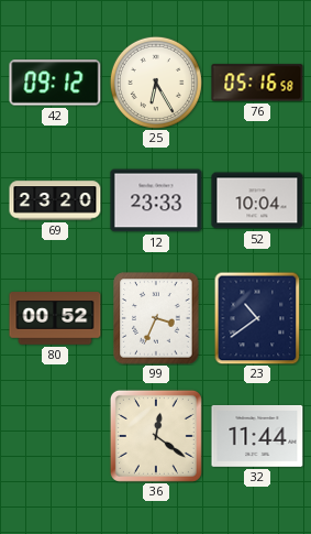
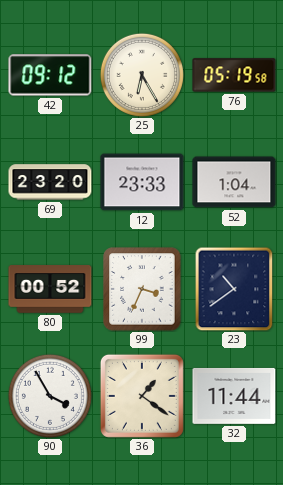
76: 05:16 -> 05:19
52: 10:04 -> 1:04
90: none -> 3:55
36: 12:21 -> 1:21
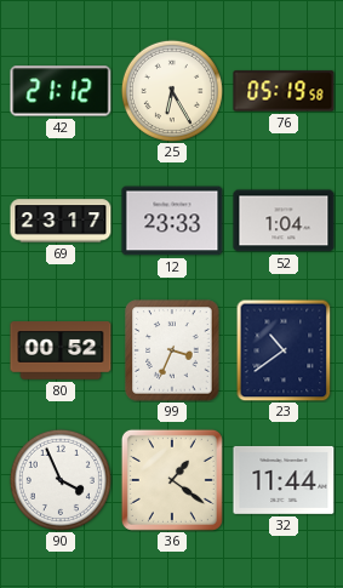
42: 09:12 -> 21:12
69: 23:20 -> 23:17
90: 3:55 -> 3:56
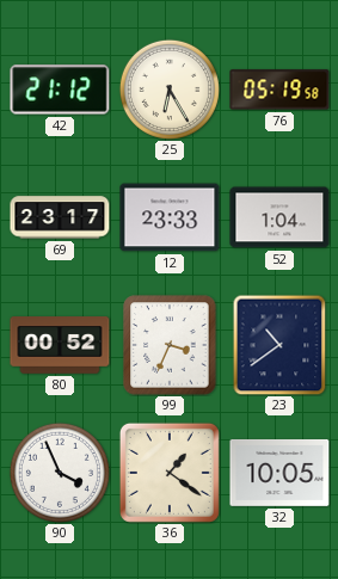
32: 11:44 -> 10:05
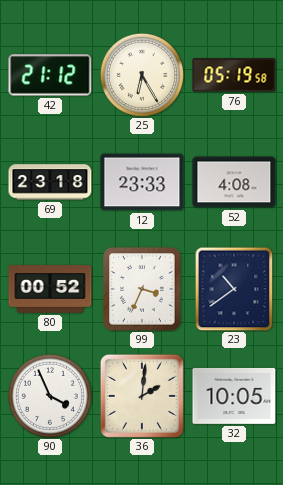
69: 23:17 -> 23:18
52: 1:04 -> 4:08
36: 1:21 -> 2:01
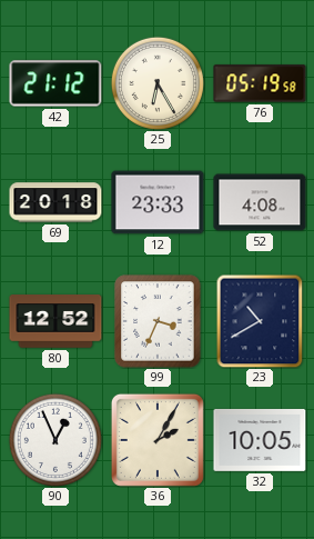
69: 23:18 -> 20:18
80: 00:52 -> 12:52
23: 10:39 -> 10:40
90: 3:56 -> 12:56
36: 2:01 -> 2:05
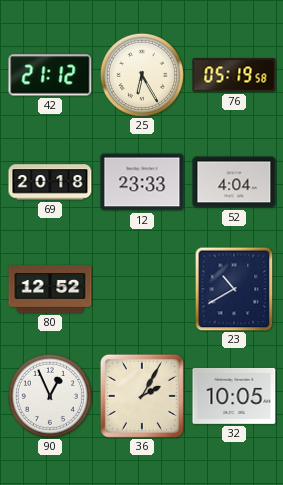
52: 4:08 -> 4:04
99: 3:34 -> none
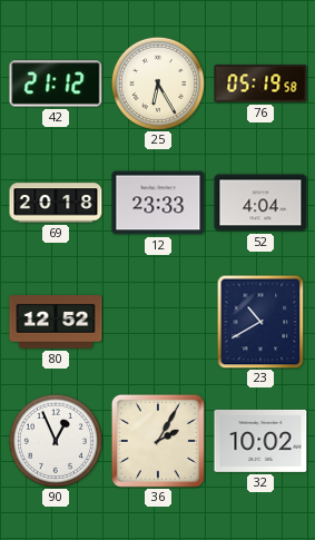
32: 10:05 -> 10:02
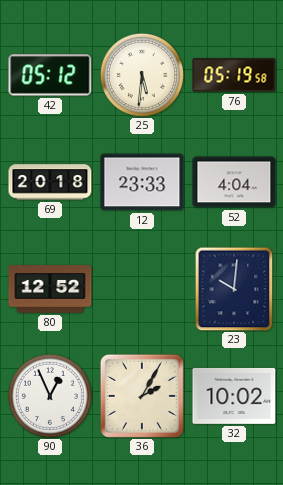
42: 21:12 -> 05:12
25: 6:25 -> 5:31
23: 10:40 -> 10:01
